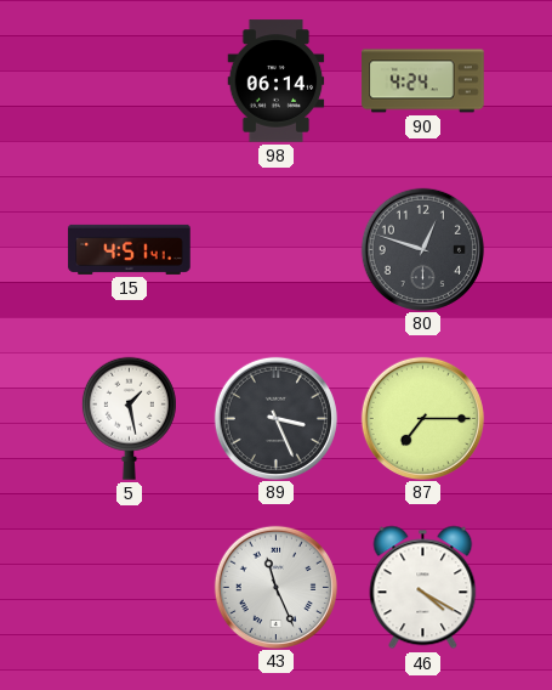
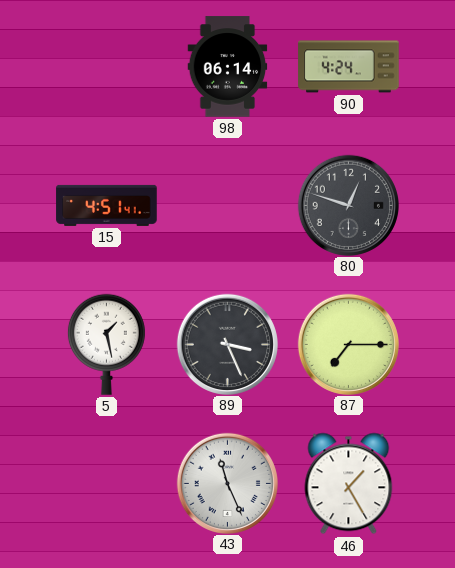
46: 4:20 -> 1:25
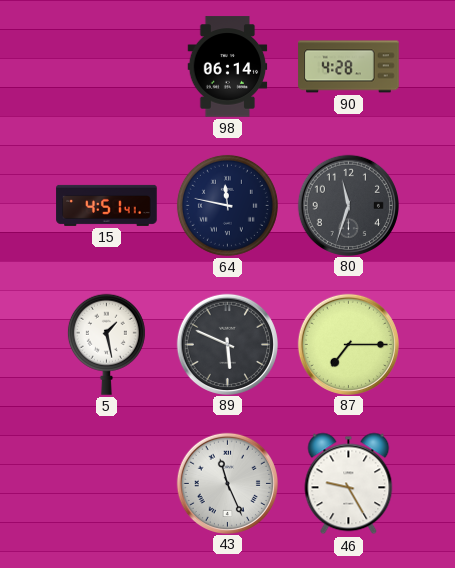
90: 4:24 -> 4:28
64: none -> 11:47
80: 12:48 -> 11:33
89: 3:26 -> 5:49
46: 1:25 -> 9:25
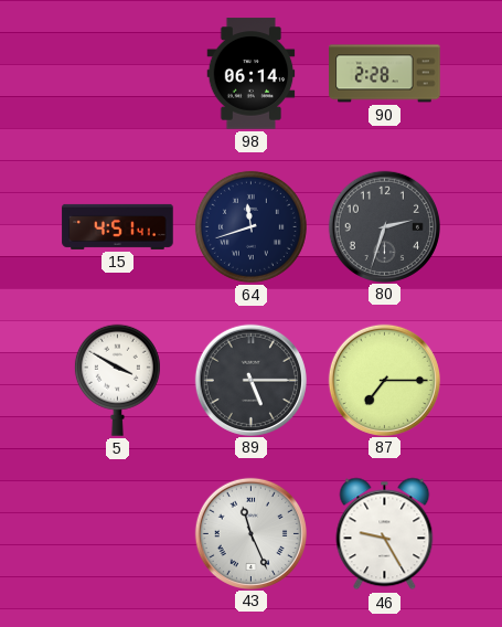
90: 4:28 -> 2:28
64: 11:47 -> 11:42
80: 11:33 -> 2:33
5: 1:28 -> 3:50
89: 5:49 -> 5:15
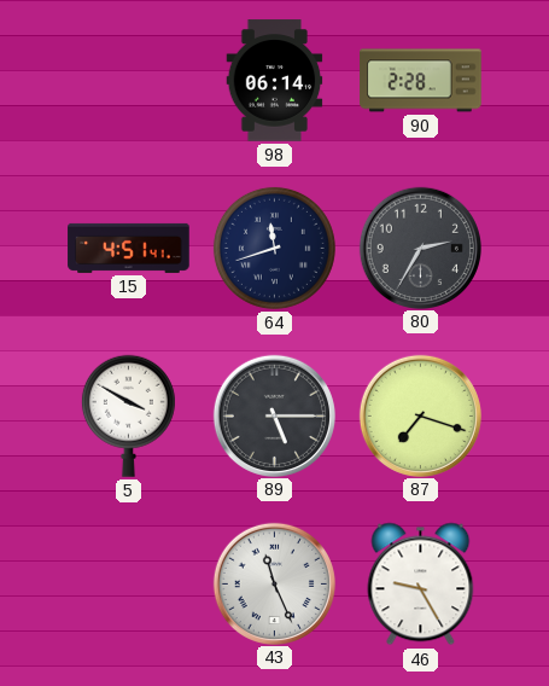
80: 2:33 -> 2:35
87: 7:15 -> 7:18
